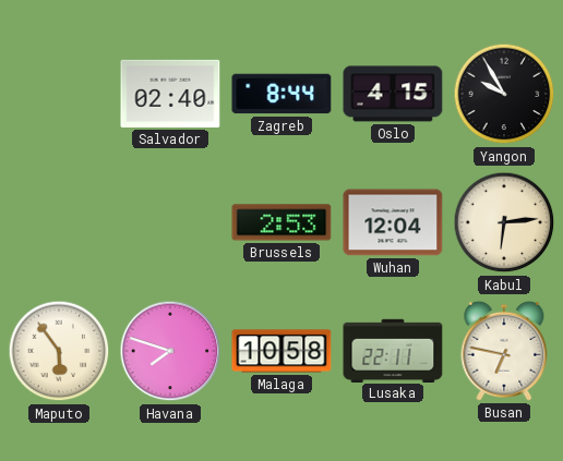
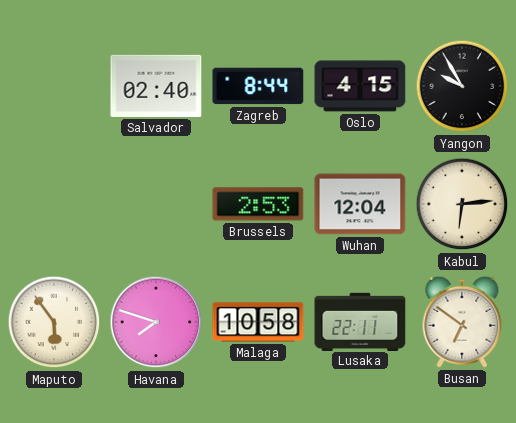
Busan: 6:47 -> 6:51
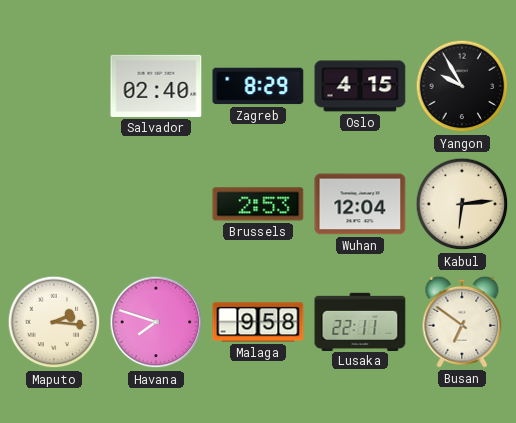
Zagreb: 8:44 -> 8:29
Maputo: 5:54 -> 2:16
Malaga: 10:58 -> 9:58
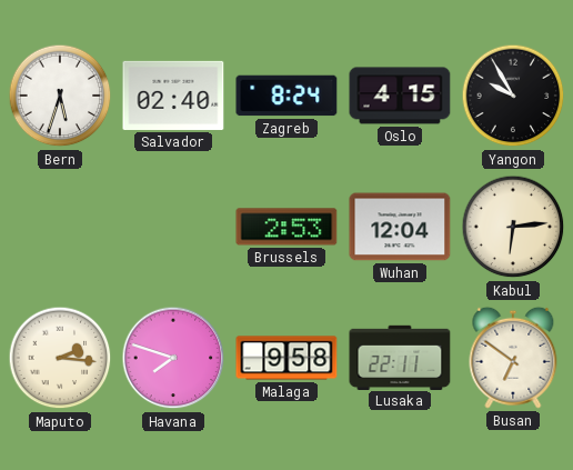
Bern: none -> 5:33
Zagreb: 8:29 -> 8:24
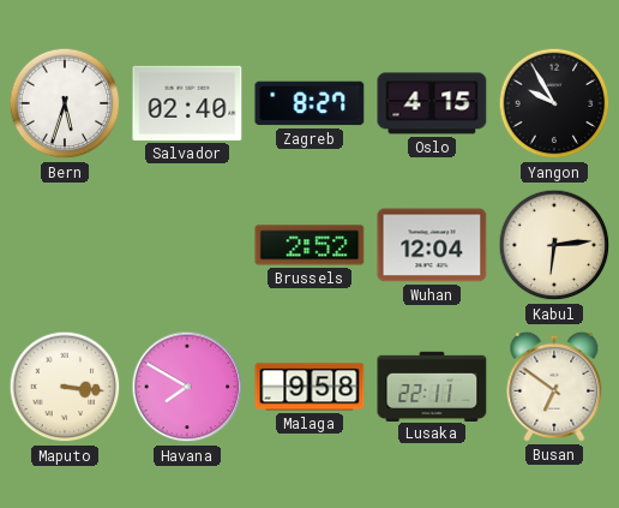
Zagreb: 8:24 -> 8:27
Brussels: 2:53 -> 2:52
Maputo: 2:16 -> 3:16
Havana: 7:48 -> 7:50
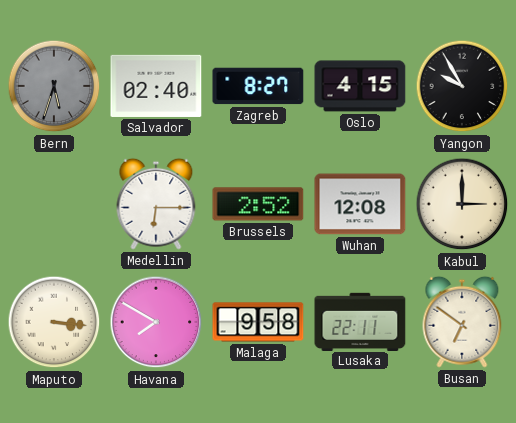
Bern dial: white -> grey
Medellin: none -> 6:15
Wuhan: 12:04 -> 12:08
Kabul: 6:14 -> 3:00
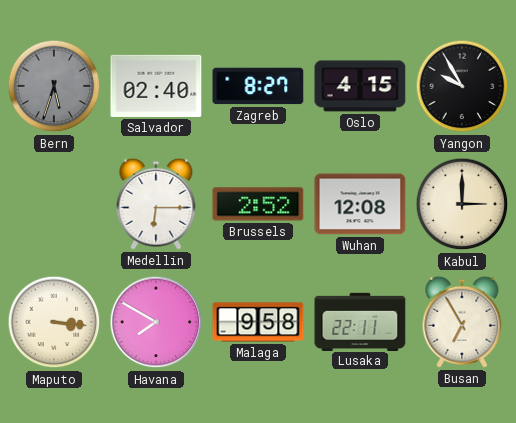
Busan: 6:51 -> 6:55
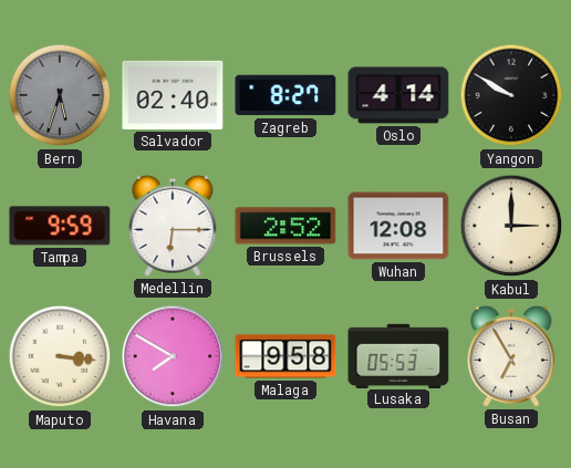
Oslo: 4:15 -> 4:14
Yangon: 9:55 -> 9:50
Tampa: none -> 9:59
Lusaka: 22:11 -> 05:53
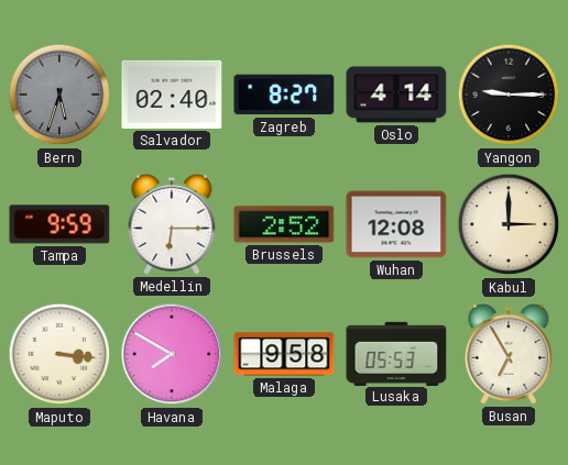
Yangon: 9:50 -> 9:15
